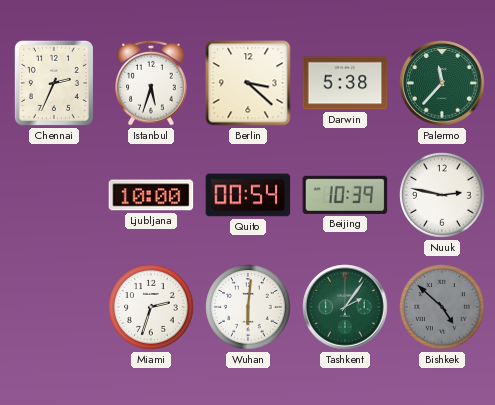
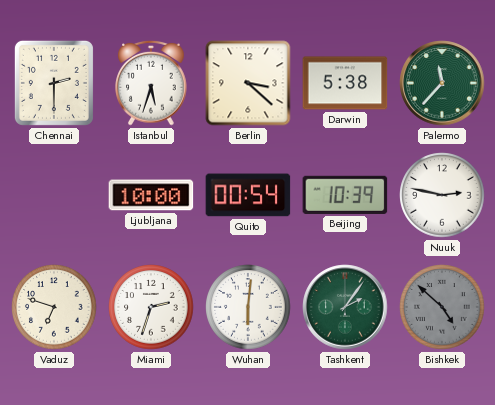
Chennai: 2:34 -> 2:30
Vaduz: none -> 6:48
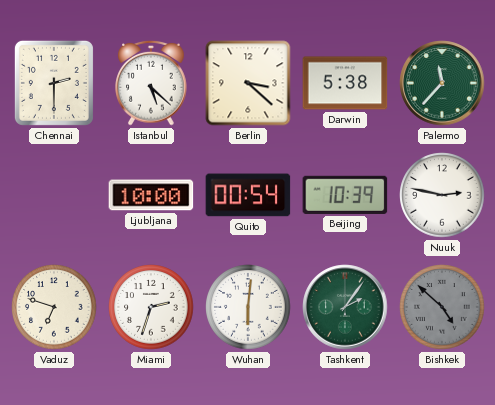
Istanbul: 5:33 -> 5:22
